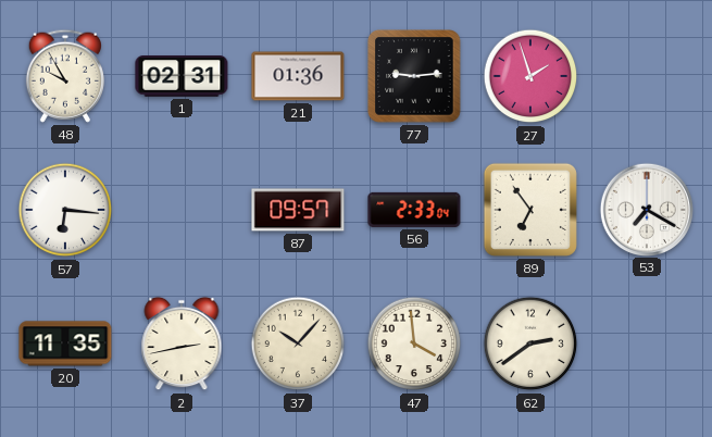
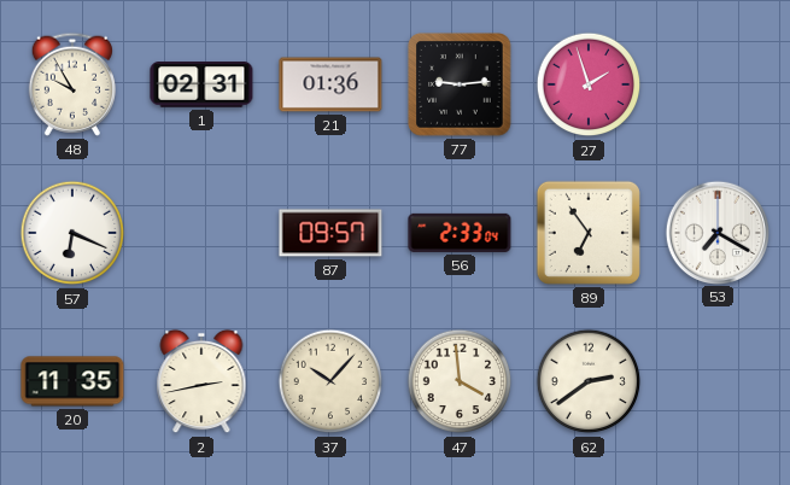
57: 6:16 -> 6:19
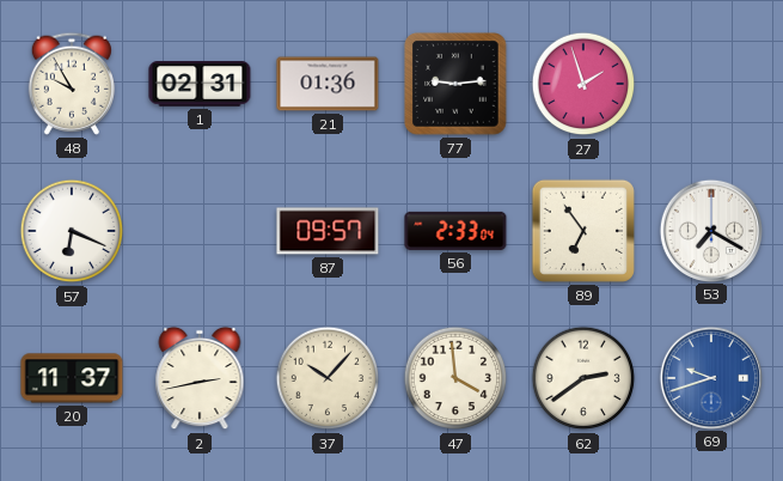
20: 11:35 -> 11:37
69: none -> 9:42
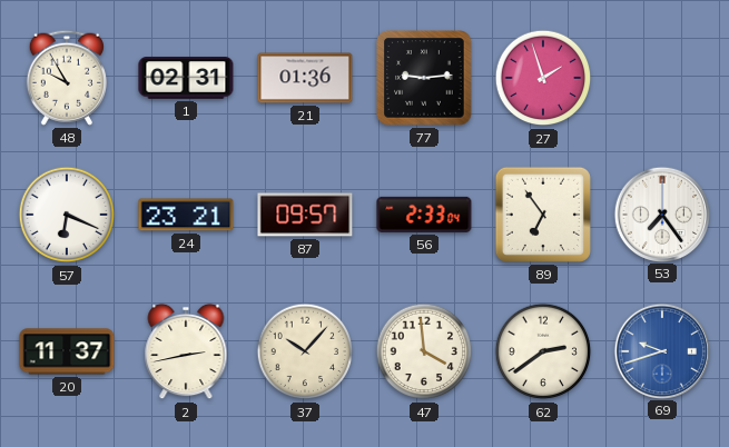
24: none -> 23:21
53: 7:20 -> 7:24
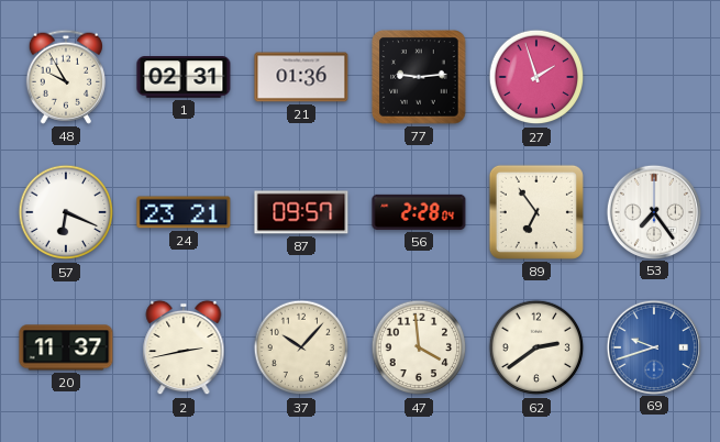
56: 2:33 -> 2:28
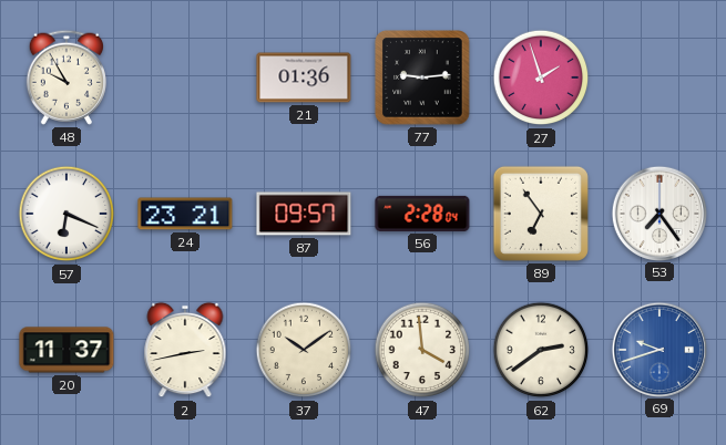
1: 02:31 -> none
37: 10:07 -> 10:09
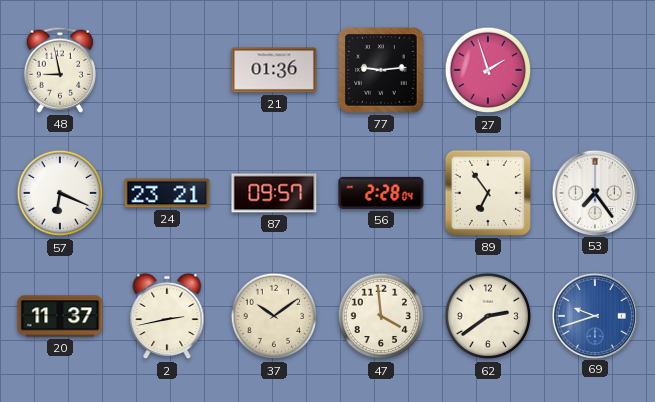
48: 9:55 -> 8:58
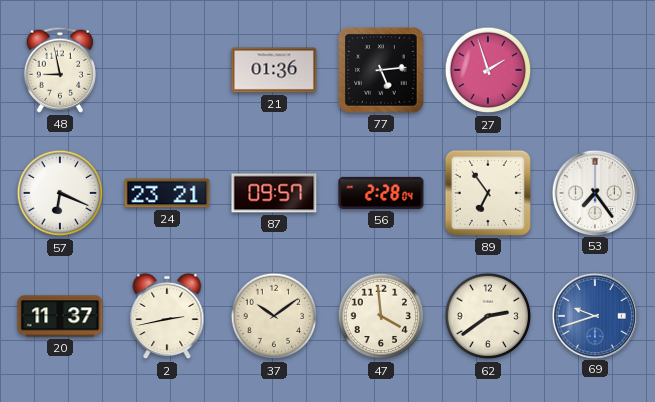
77: 9:14 -> 5:14
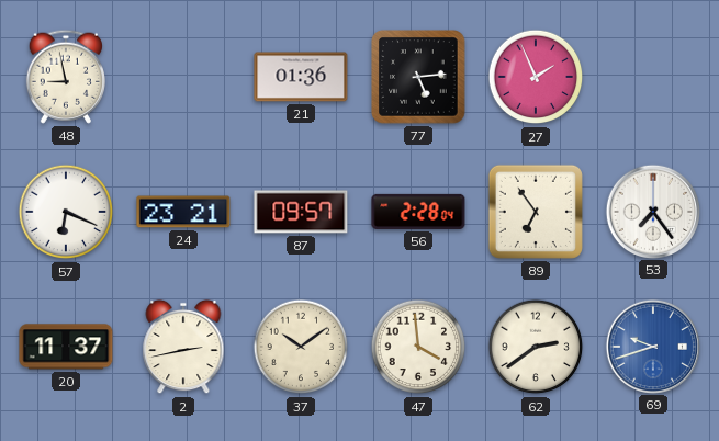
27: 1:57 -> 1:56
